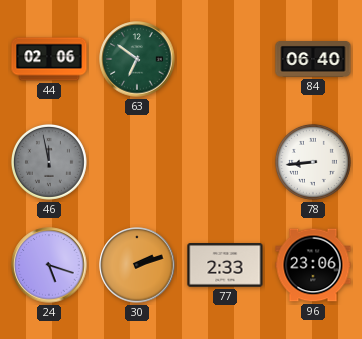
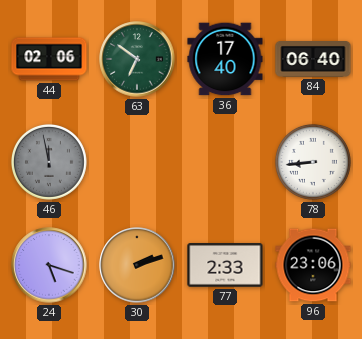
36: none -> 17:40
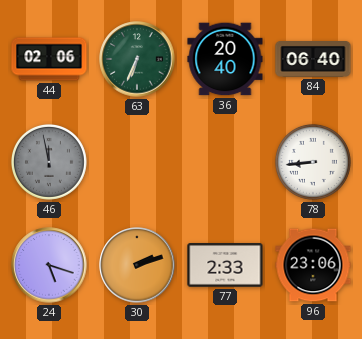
63: 6:51 -> 6:34
36: 17:40 -> 20:40
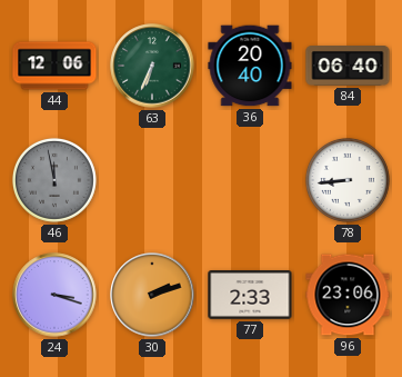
44: 02:06 -> 12:06
24: 5:18 -> 3:18
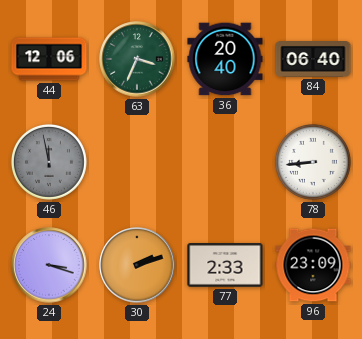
63: 6:34 -> 3:34
96: 23:06 -> 23:09
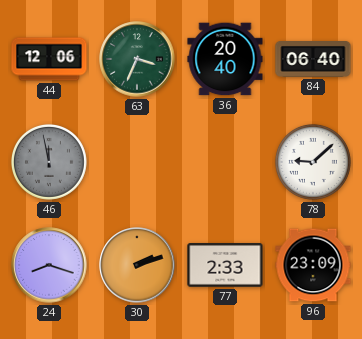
78: 8:44 -> 9:08
24: 3:18 -> 8:18
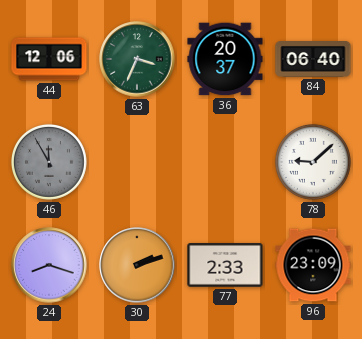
36: 20:40 -> 20:37
46: 11:58 -> 11:55
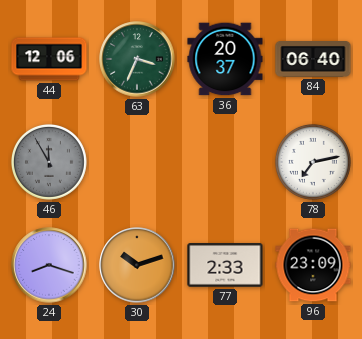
78: 9:08 -> 7:13
30: 2:12 -> 10:12
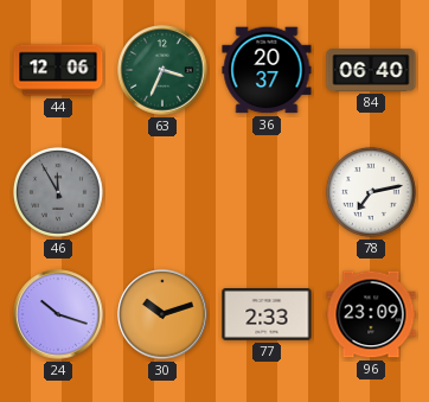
24: 8:18 -> 10:18
